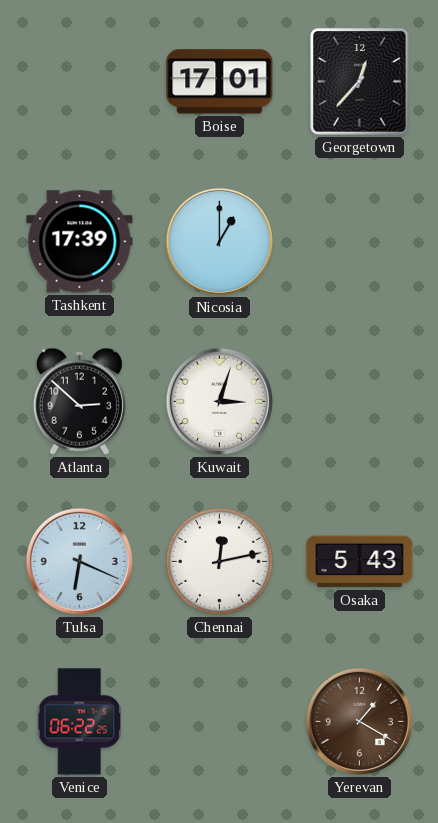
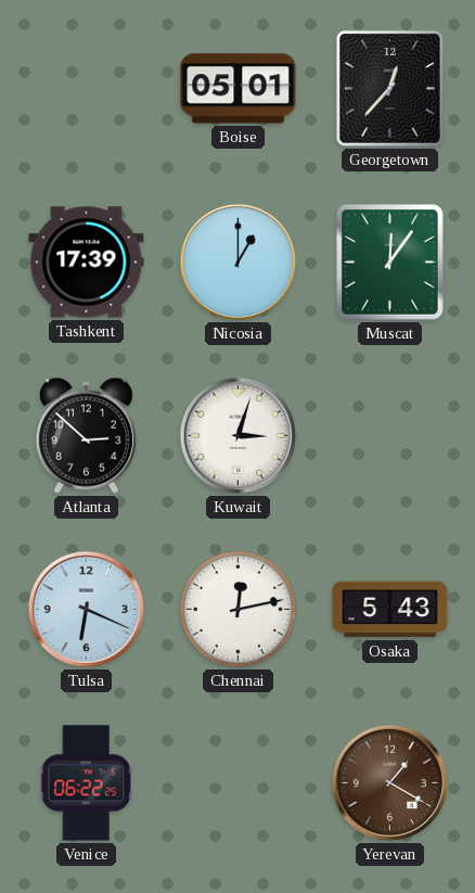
Boise: 17:01 -> 05:01
Muscat: none -> 12:06
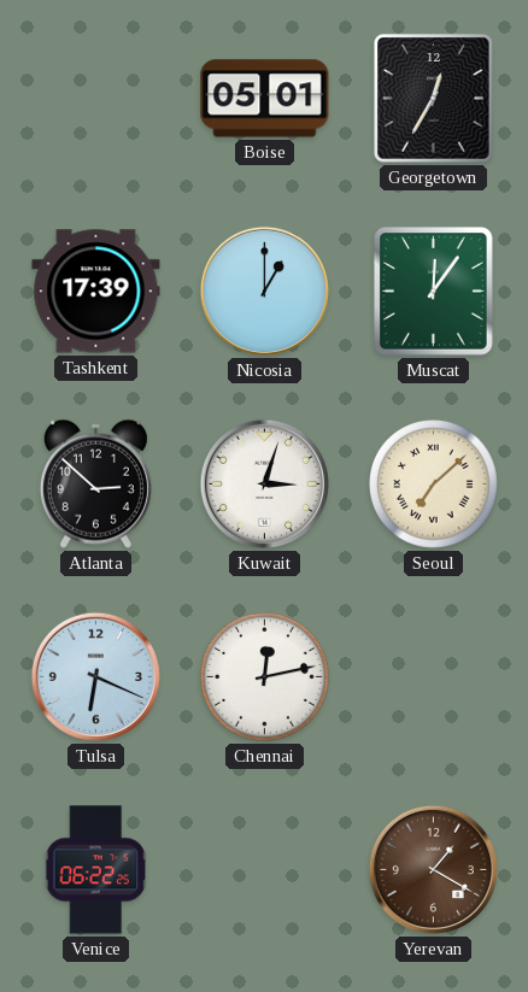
Georgetown: 12:37 -> 12:35
Seoul: none -> 7:08
Osaka: 5:43 -> none
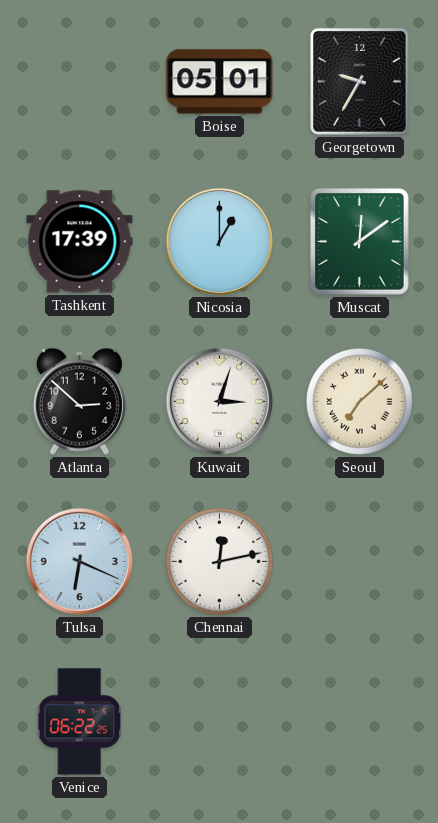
Georgetown: 12:35 -> 9:35
Muscat: 12:06 -> 12:09
Yerevan: 1:20 -> none
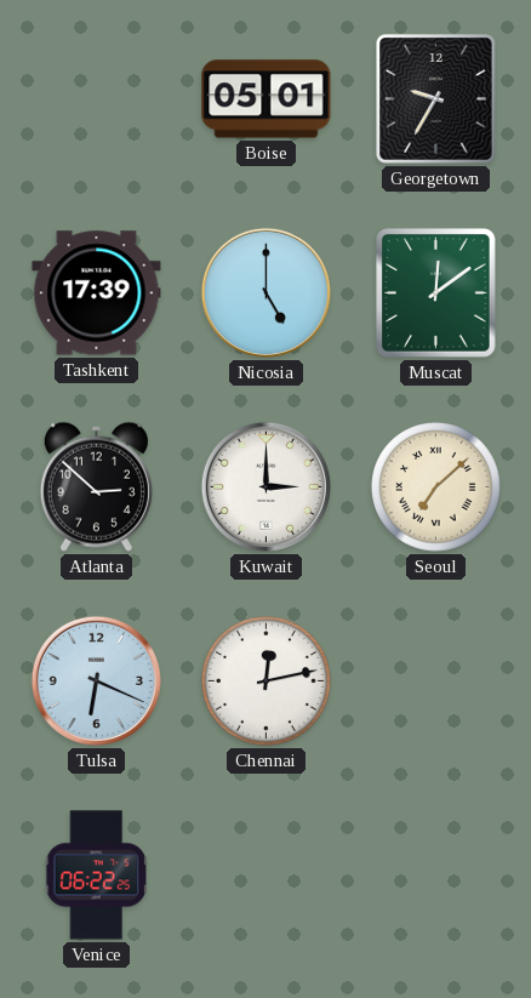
Nicosia: 1:00 -> 5:00
Kuwait: 3:03 -> 3:00
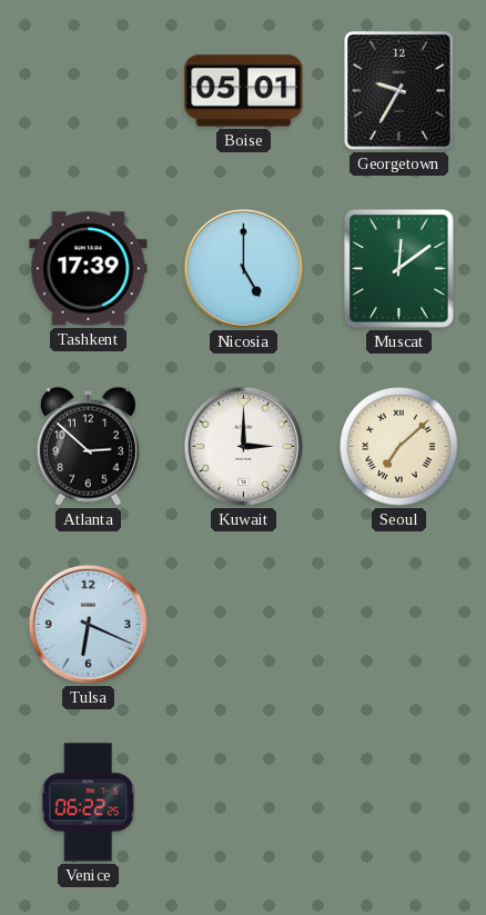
Chennai: 12:13 -> none
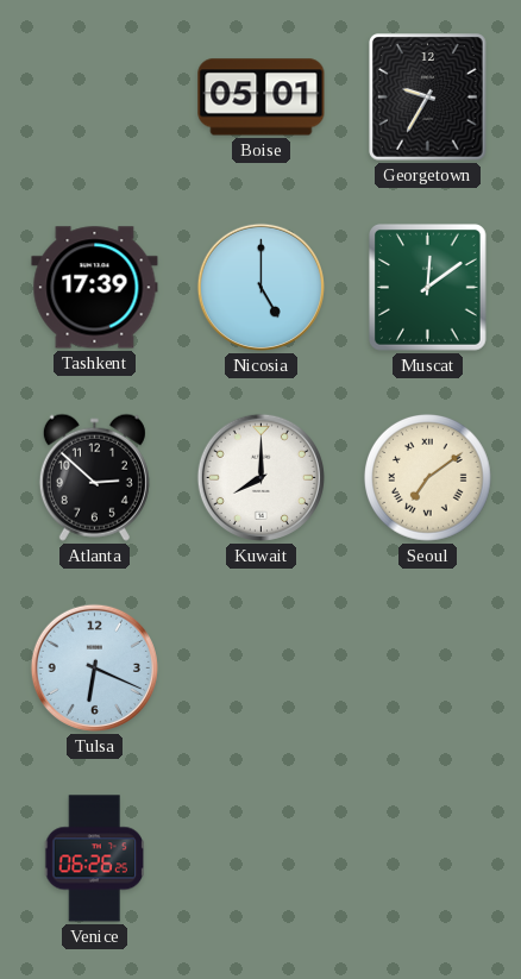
Kuwait: 3:00 -> 8:00
Seoul: 7:08 -> 7:09
Venice: 06:22 -> 06:26
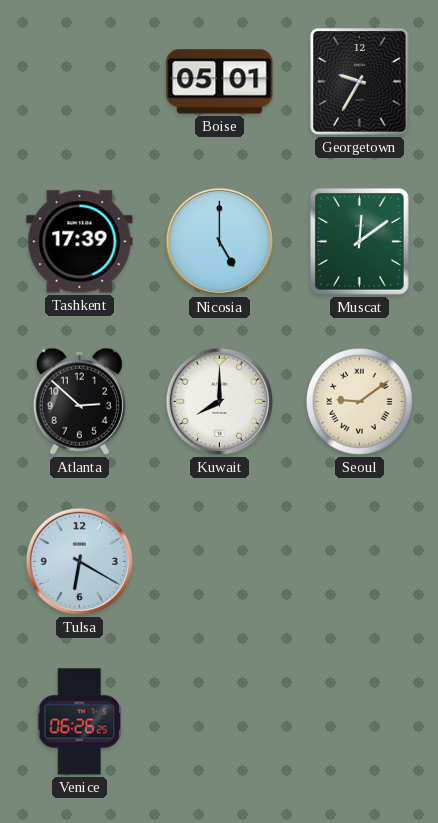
Seoul: 7:09 -> 9:09
Tulsa: 6:19 -> 6:20
